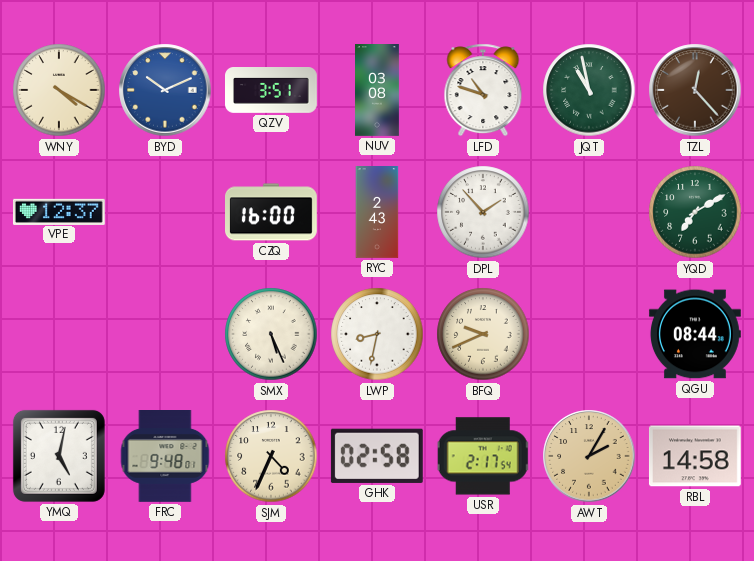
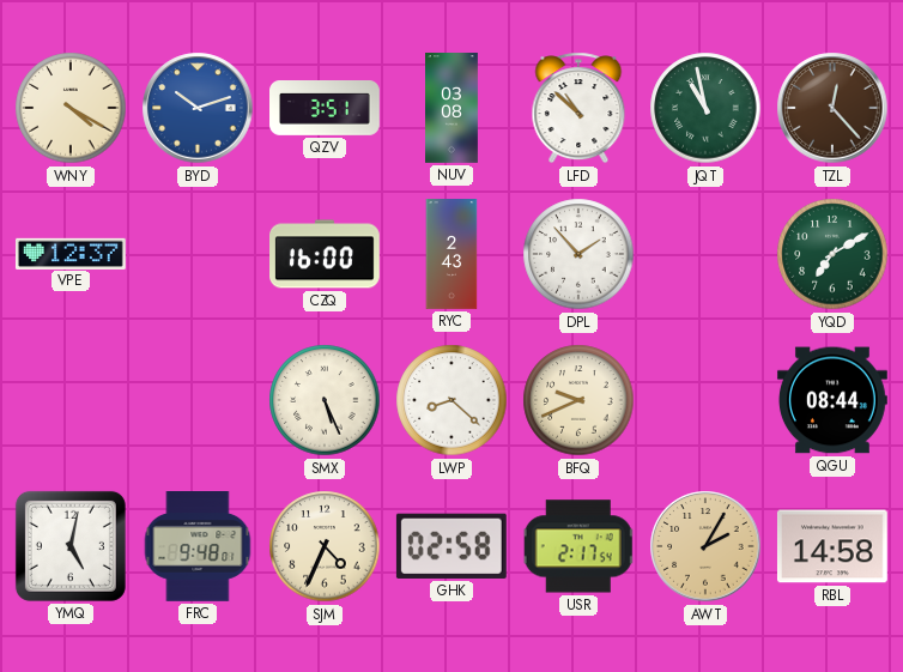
BYD: 10:11 -> 10:12
LFD: 10:48 -> 10:52
LWP: 8:32 -> 8:22
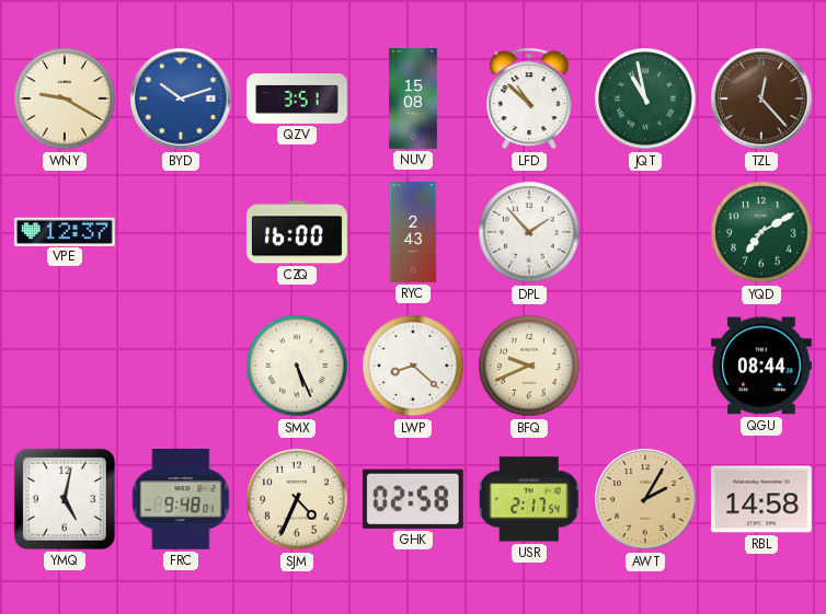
WNY: 4:20 -> 9:20
NUV: 03:08 -> 15:08
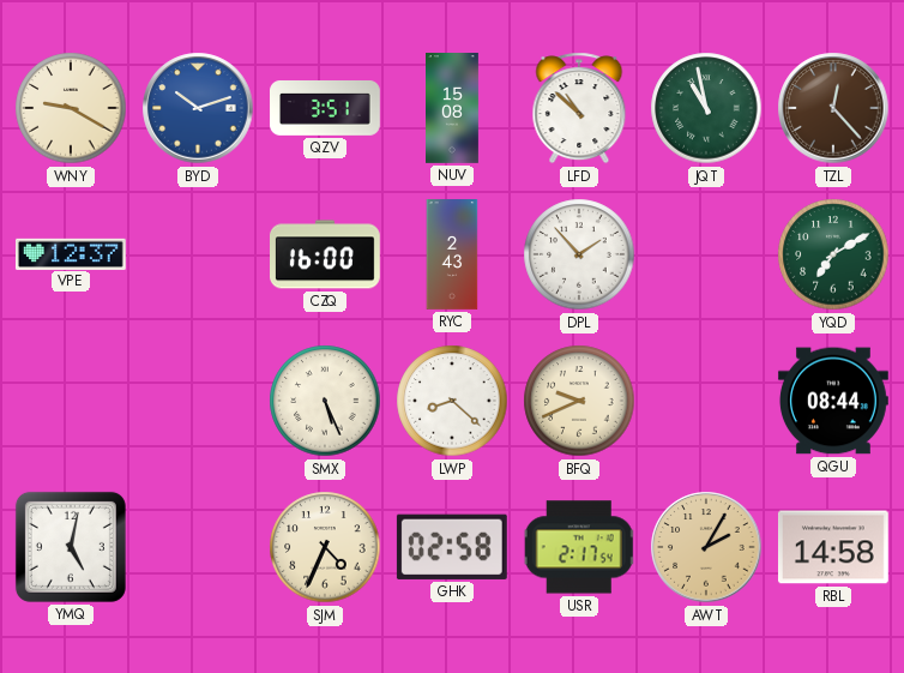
FRC: 9:48 -> none
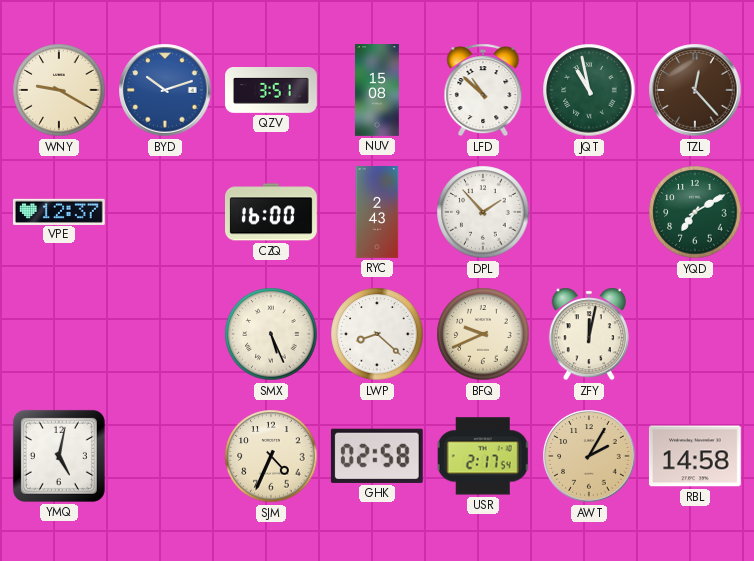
ZFY: none -> 12:02
QGU: 08:44 -> none
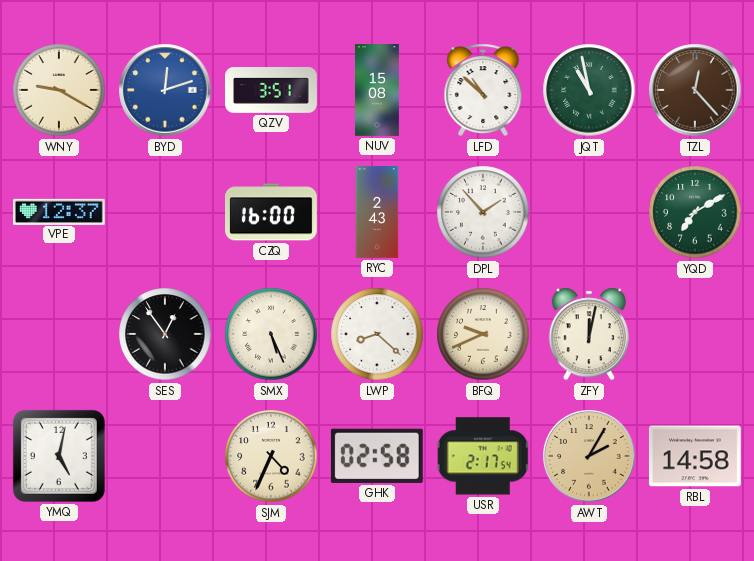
BYD: 10:12 -> 12:12
SES: none -> 12:54
